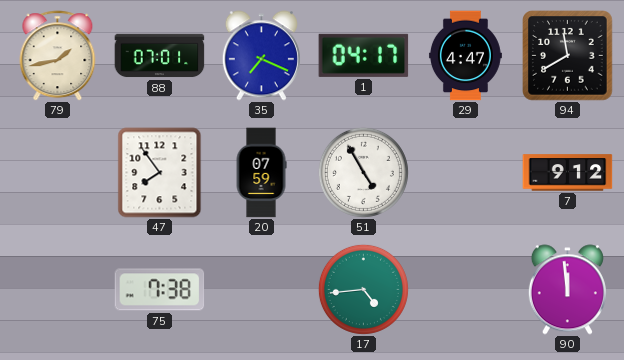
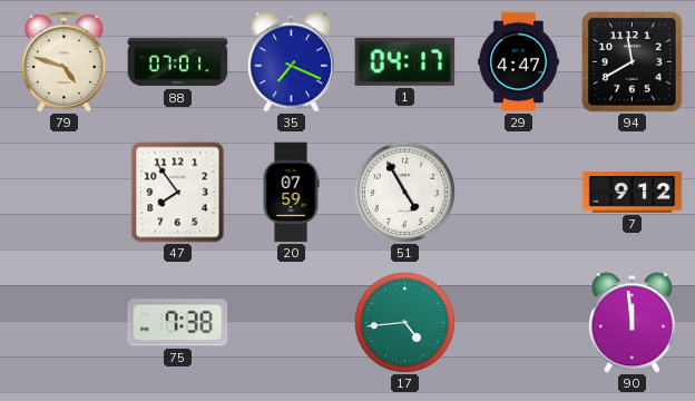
79: 1:43 -> 4:48
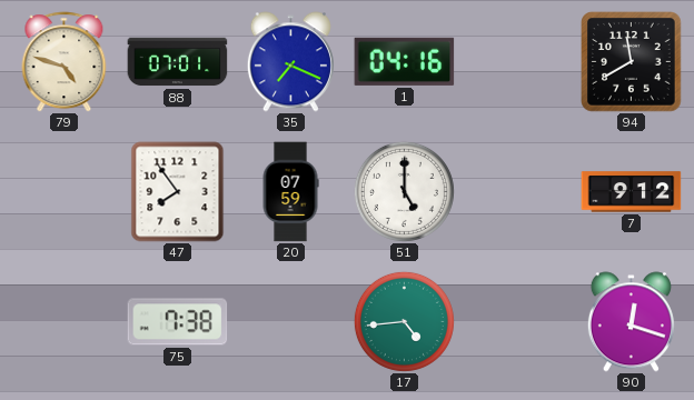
1: 04:17 -> 04:16
29: 4:47 -> none
51: 4:55 -> 5:00
90: 11:59 -> 12:18
